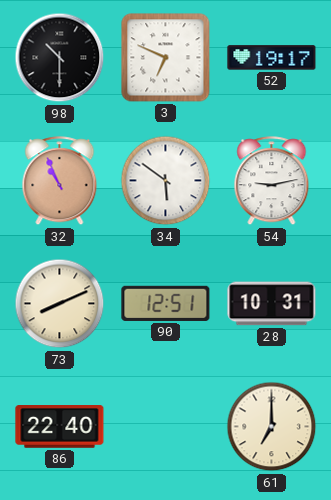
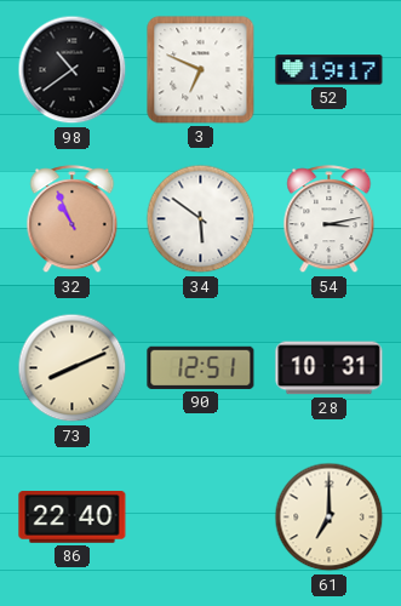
98: 10:30 -> 10:39
54: 9:13 -> 3:13
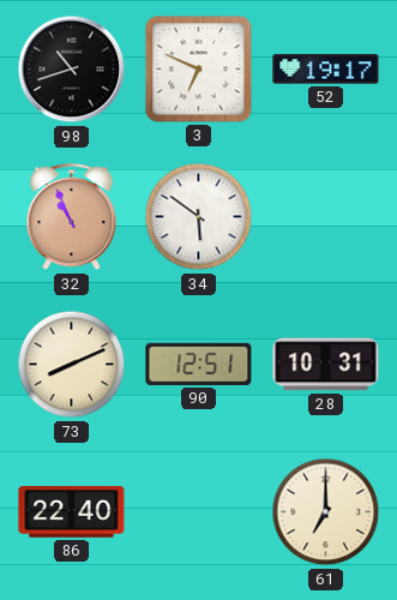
98: 10:39 -> 10:42
54: 3:13 -> none
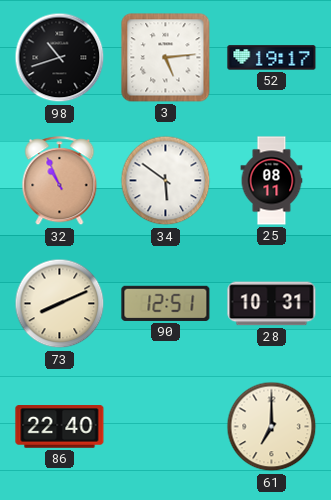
3: 6:49 -> 5:14
25: none -> 08:11
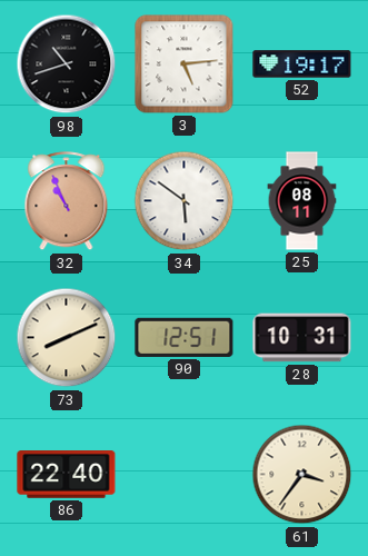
61: 7:00 -> 3:36
